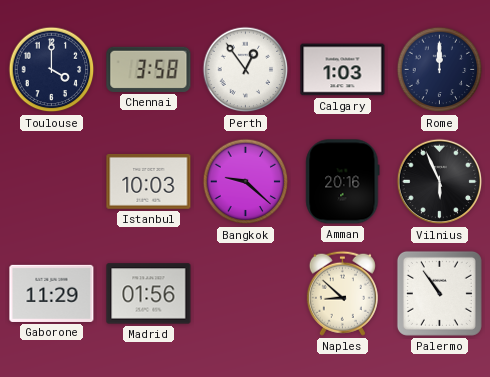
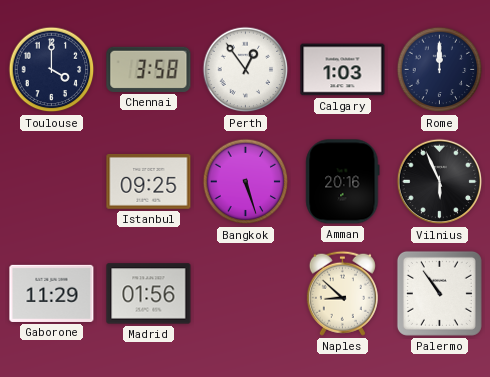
Istanbul: 10:03 -> 09:25
Bangkok: 9:22 -> 5:27
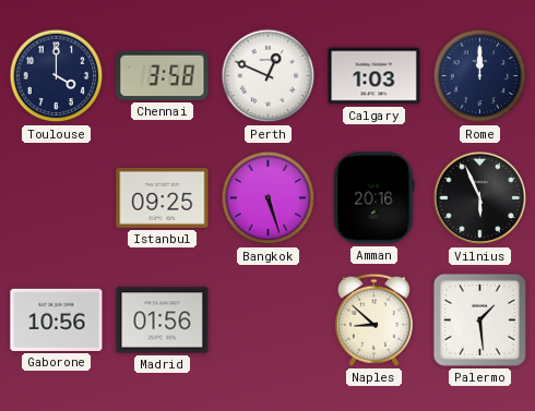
Perth: 12:54 -> 12:49
Gaborone: 11:29 -> 10:56
Palermo: 10:54 -> 1:29
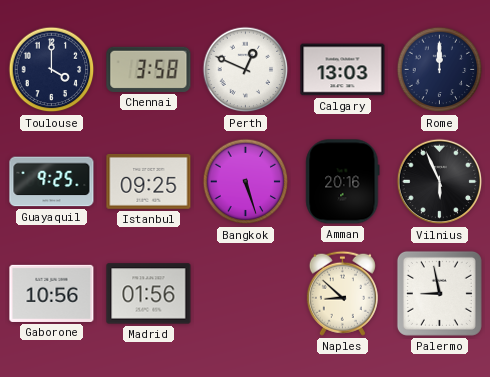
Calgary: 1:03 -> 13:03
Guayaquil: none -> 9:25
Palermo: 1:29 -> 8:58
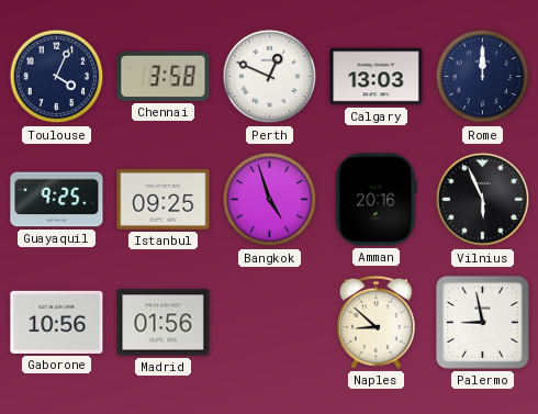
Toulouse: 4:00 -> 4:04
Bangkok: 5:27 -> 4:57
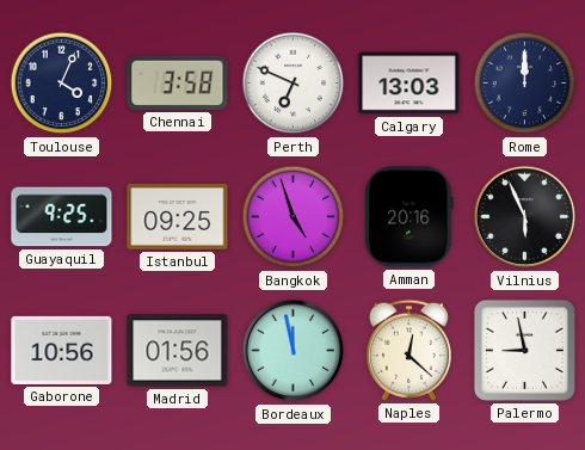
Perth: 12:49 -> 6:49
Bordeaux: none -> 11:58
Naples: 8:52 -> 12:22
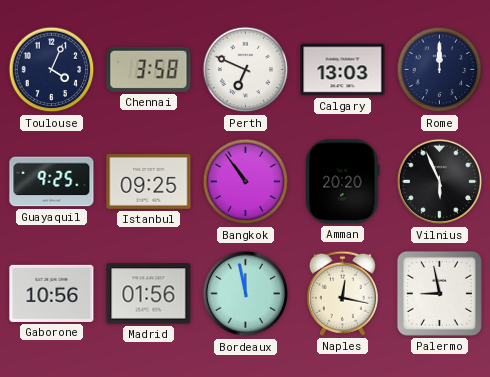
Bangkok: 4:57 -> 10:54
Amman: 20:16 -> 20:20
Naples: 12:22 -> 12:17
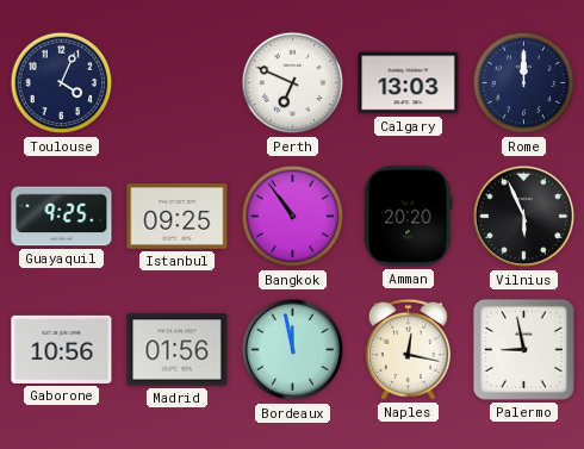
Chennai: 3:58 -> none
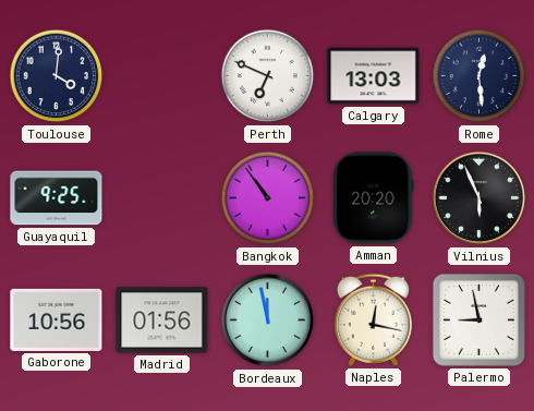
Toulouse: 4:04 -> 4:01
Rome: 12:00 -> 12:29
Istanbul: 09:25 -> none
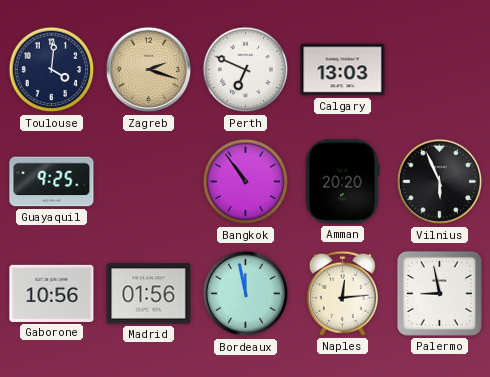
Zagreb: none -> 2:18
Rome: 12:29 -> none
Naples: 12:17 -> 12:14
